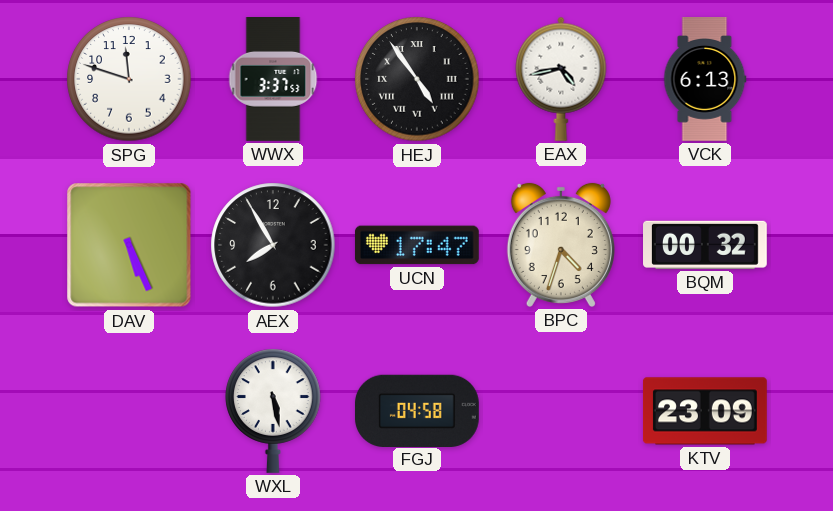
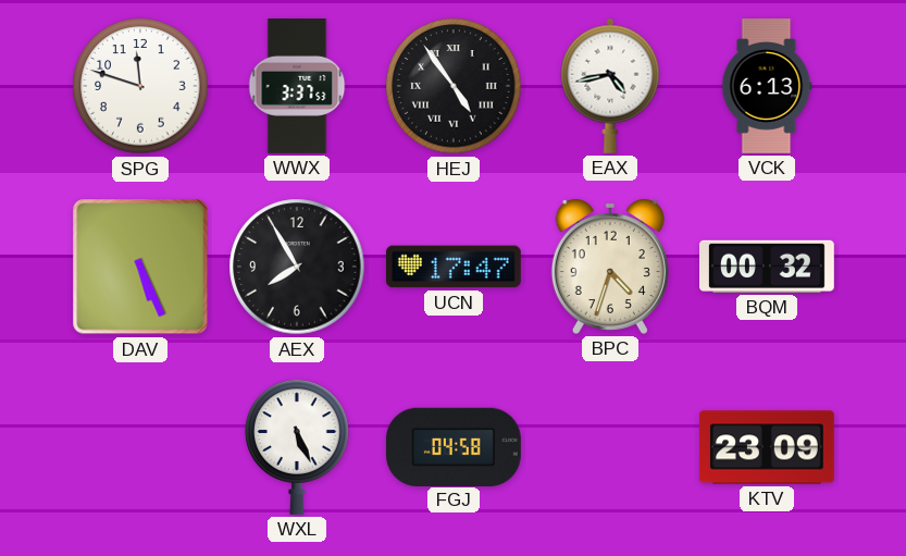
WXL: 5:28 -> 5:26
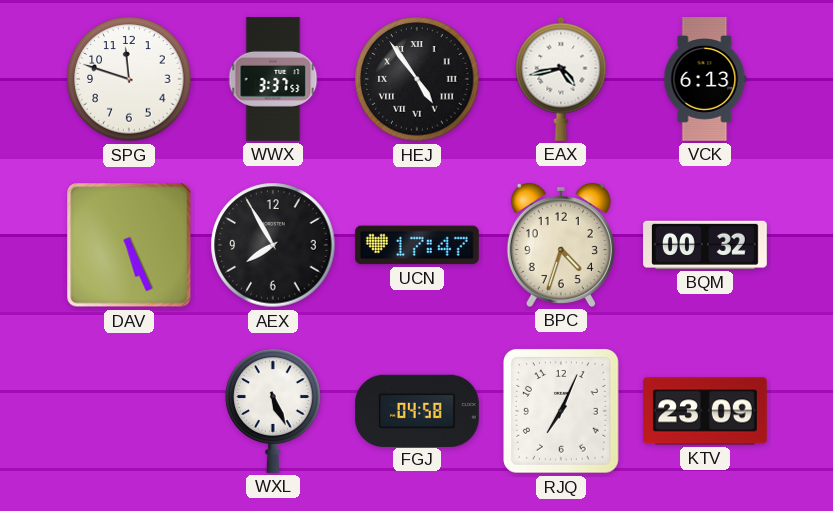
RJQ: none -> 7:04
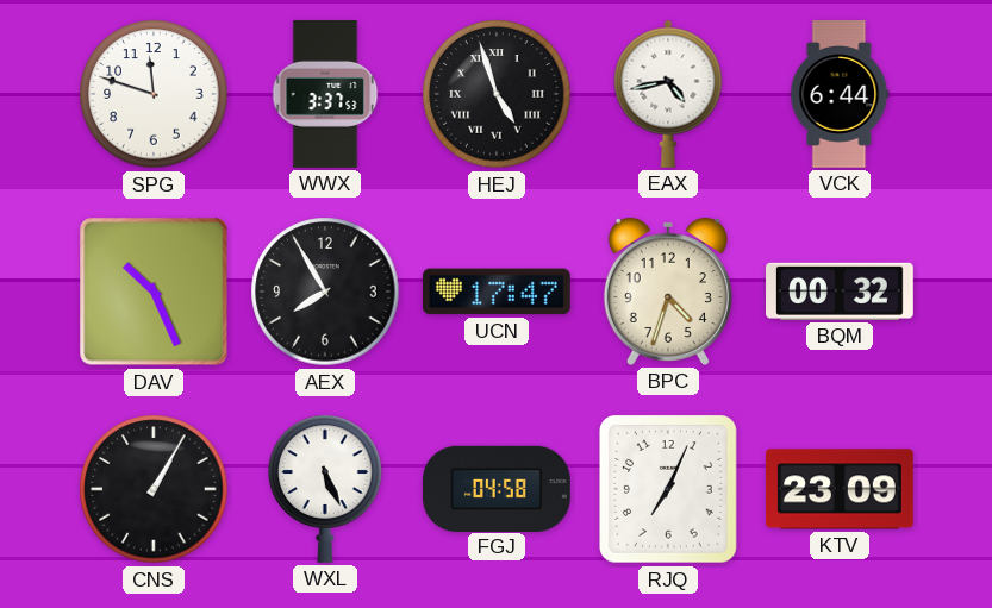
HEJ: 4:54 -> 4:57
VCK: 6:13 -> 6:44
DAV: 5:26 -> 10:26
CNS: none -> 1:05
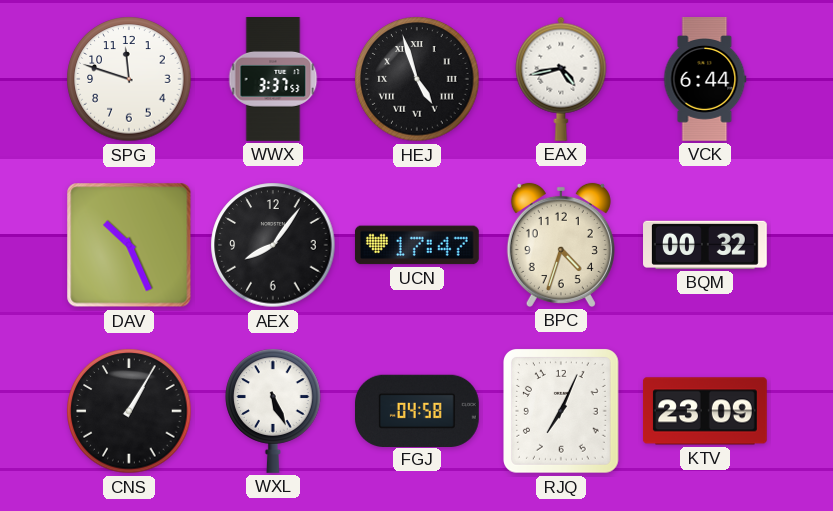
AEX: 7:55 -> 8:06
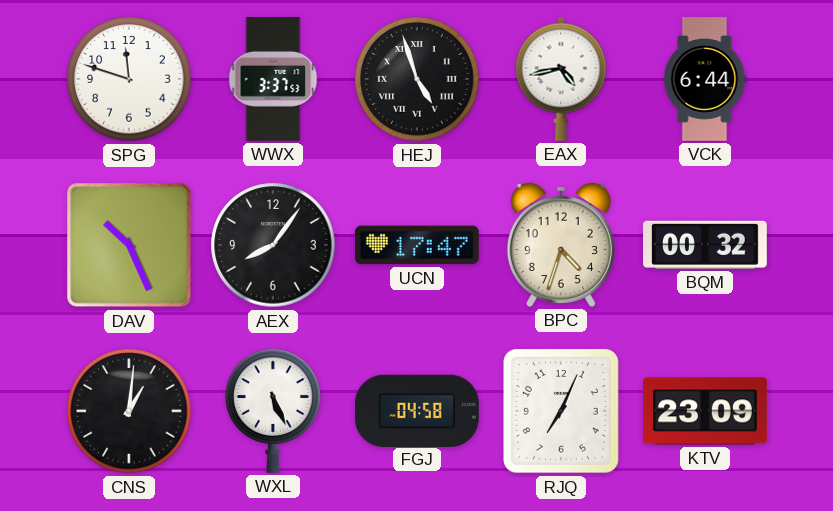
CNS: 1:05 -> 1:01
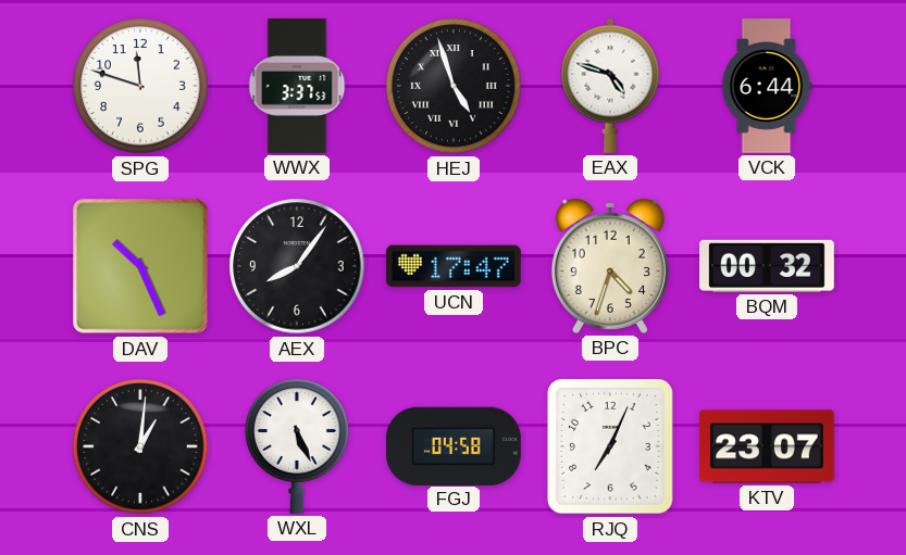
EAX: 4:43 -> 4:48
KTV: 23:09 -> 23:07
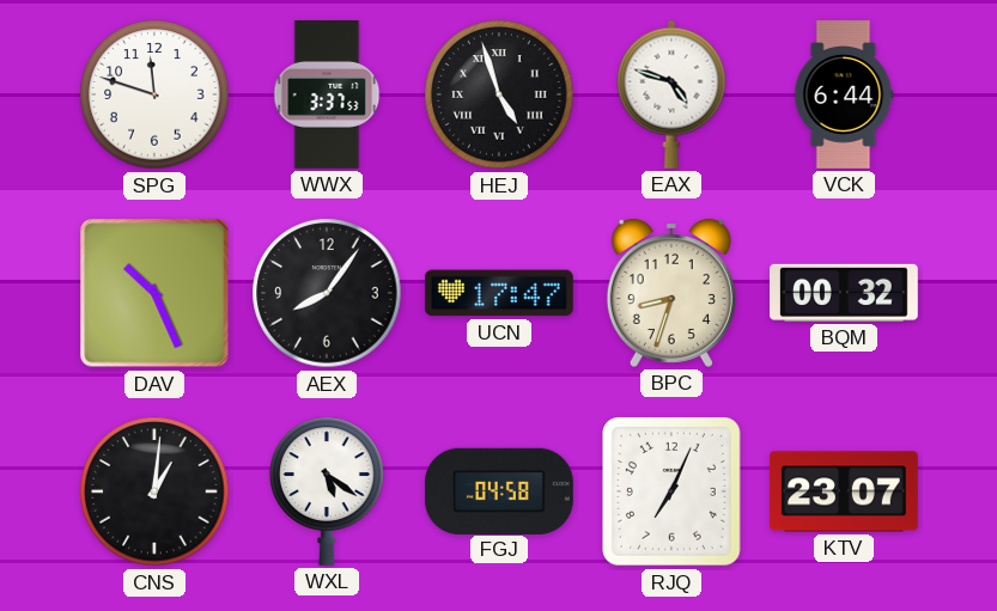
BPC: 4:33 -> 8:33
WXL: 5:26 -> 5:21
